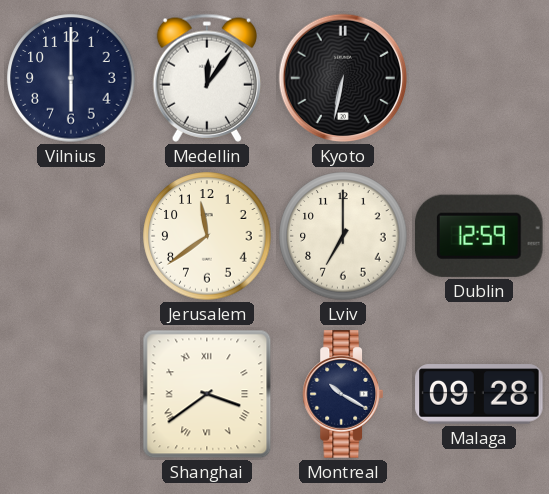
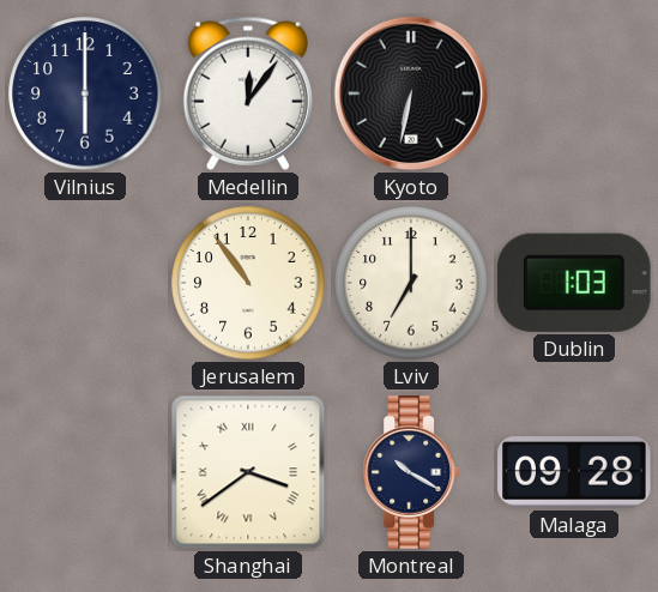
Jerusalem: 11:39 -> 10:54
Dublin: 12:59 -> 1:03
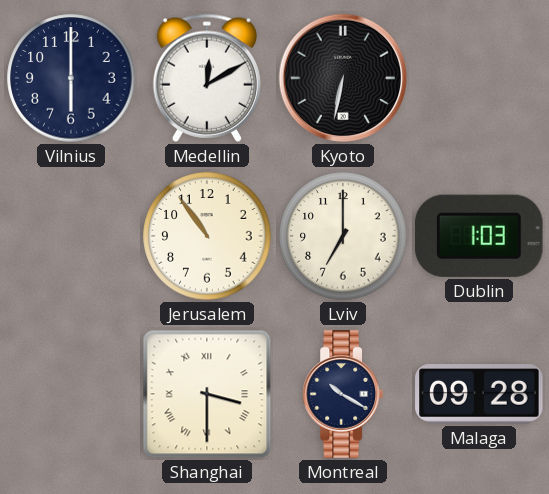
Medellin: 12:06 -> 12:10
Shanghai: 3:39 -> 3:30
